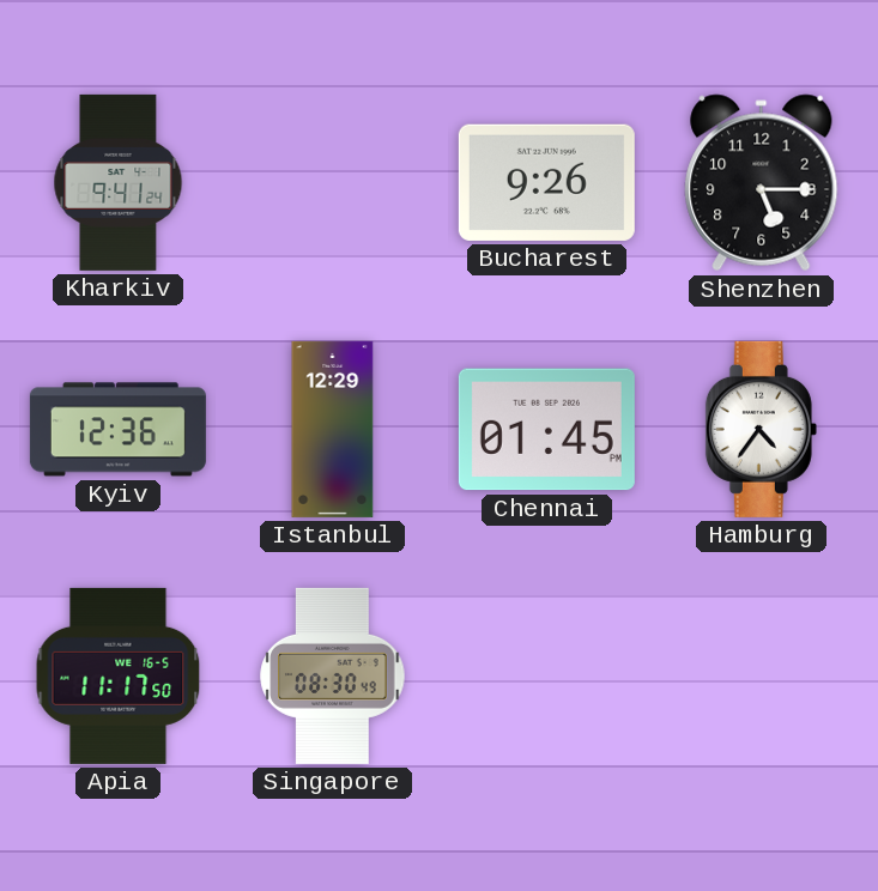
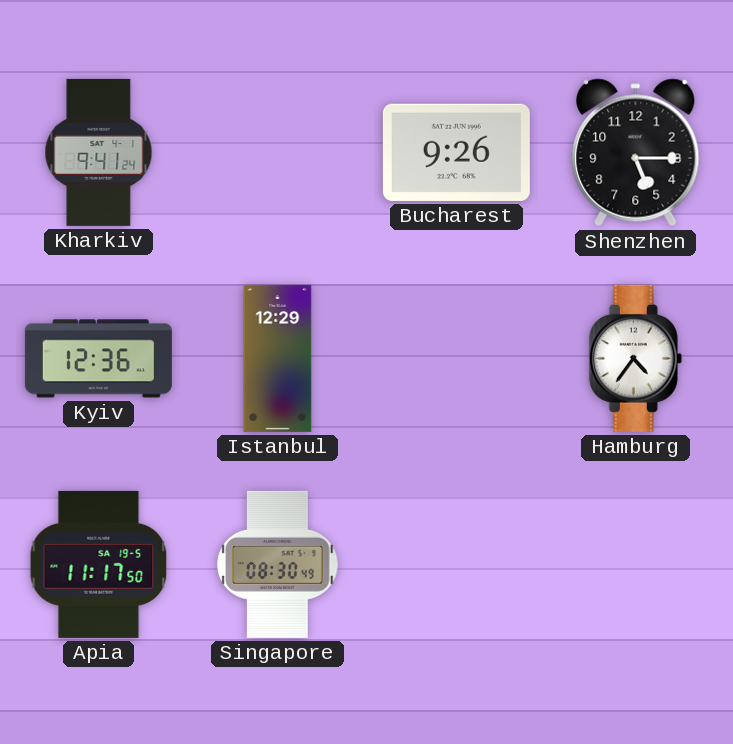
Chennai: 01:45 -> none
Apia date: WE 16-5 -> SA 19-5
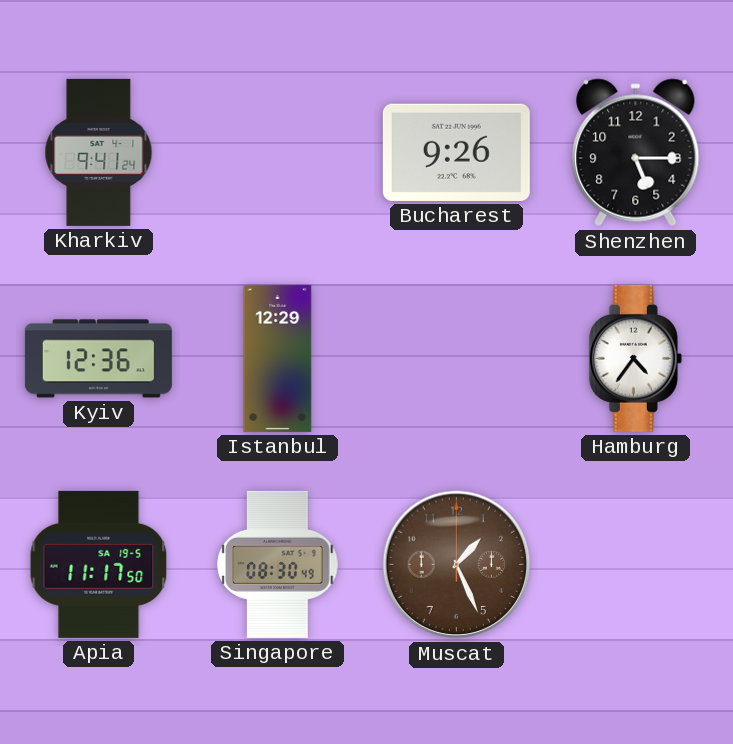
Muscat: none -> 1:26
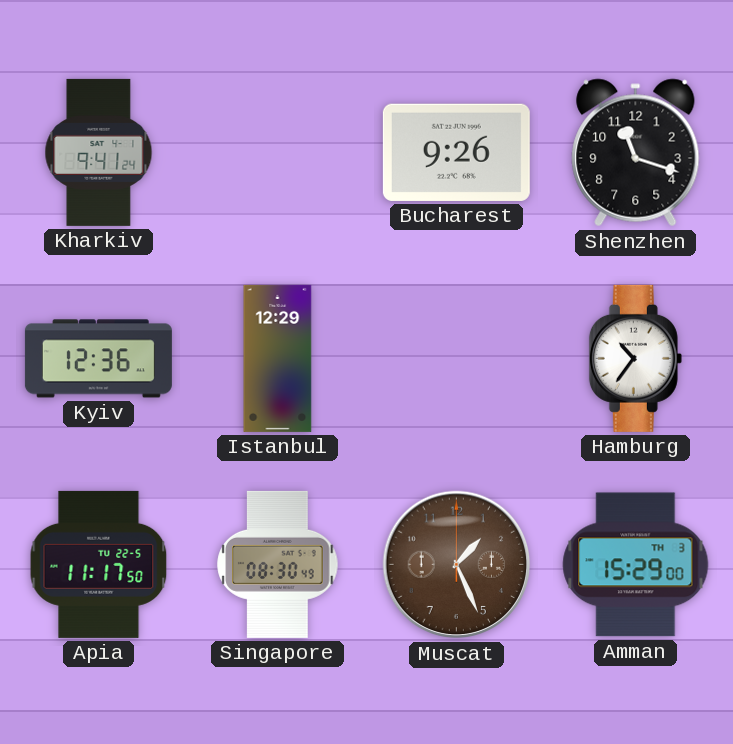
Shenzhen: 5:15 -> 11:18
Hamburg: 4:36 -> 10:36
Apia date: SA 19-5 -> TU 22-5
Amman: none -> 15:29
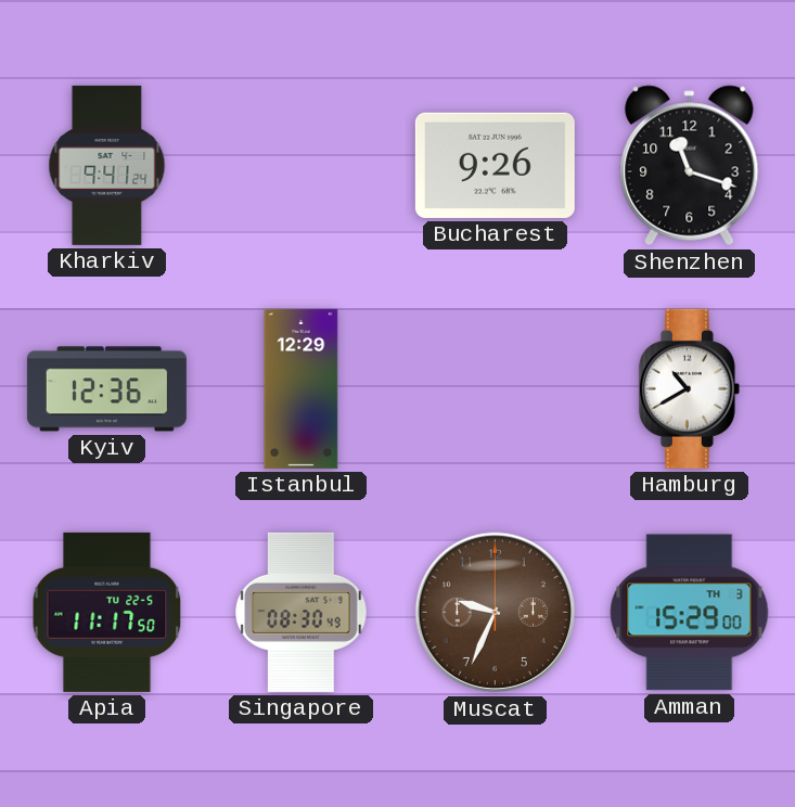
Hamburg: 10:36 -> 10:40
Muscat: 1:26 -> 9:34
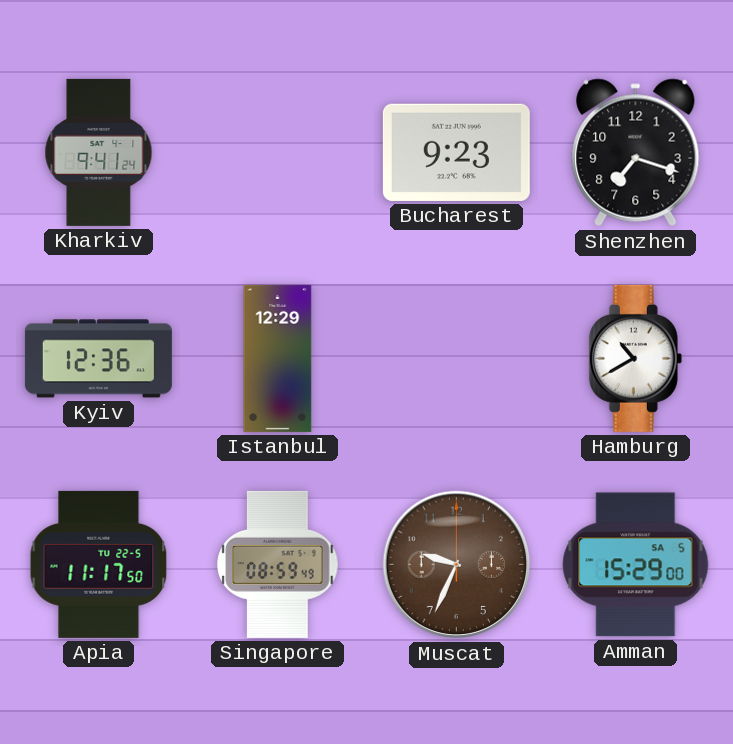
Bucharest: 9:26 -> 9:23
Shenzhen: 11:18 -> 7:18
Singapore: 08:30 -> 08:59
Amman date: TH 3 -> SA 5
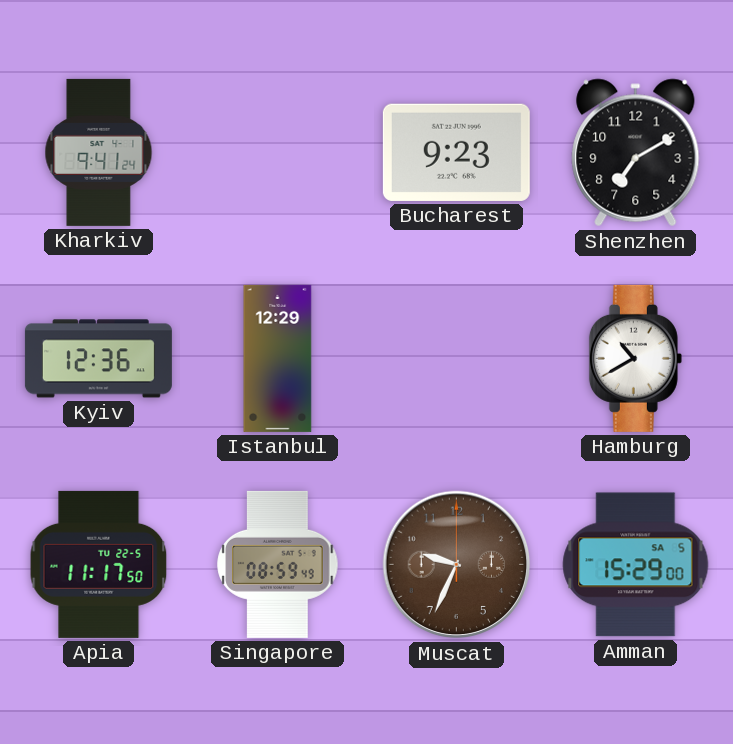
Shenzhen: 7:18 -> 7:10
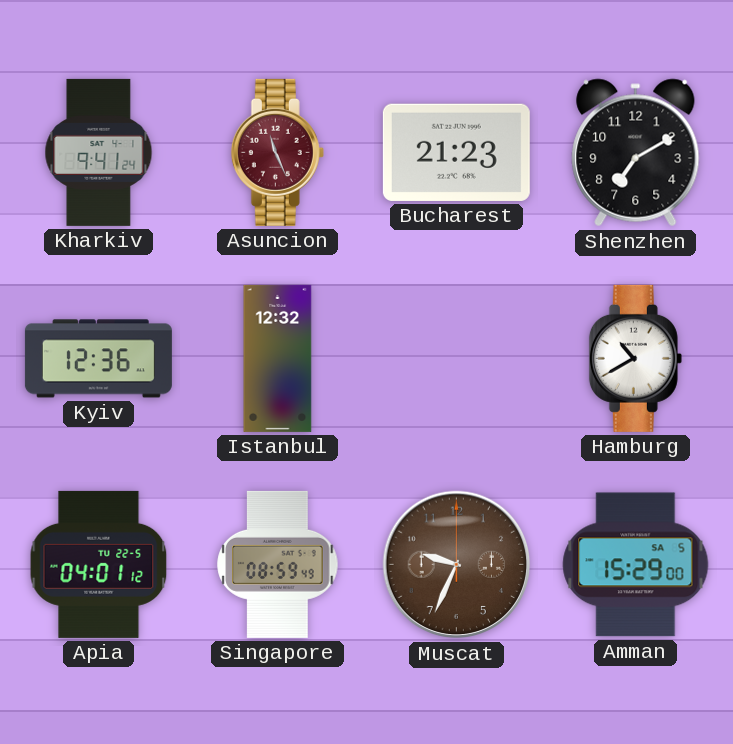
Asuncion: none -> 11:26
Bucharest: 9:23 -> 21:23
Istanbul: 12:29 -> 12:32
Apia: 11:17 -> 04:01
